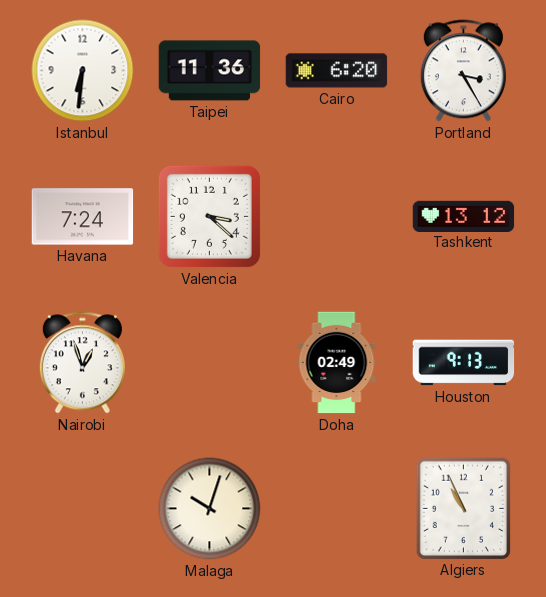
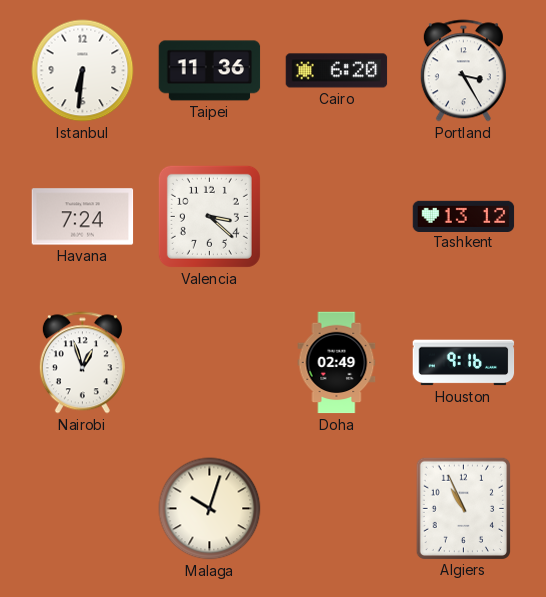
Houston: 9:13 -> 9:16
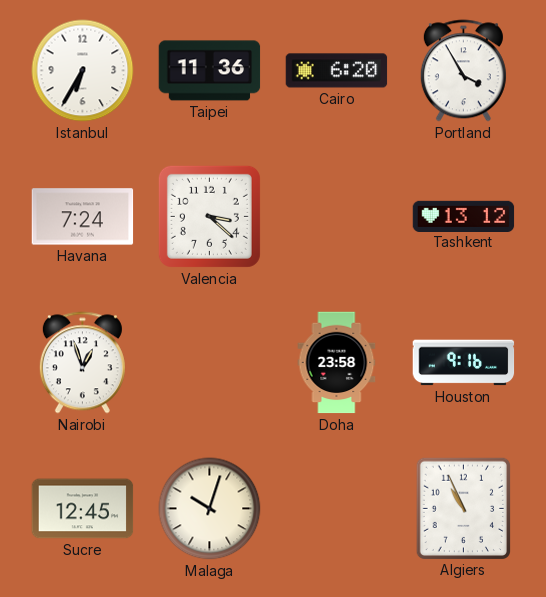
Istanbul: 6:31 -> 6:35
Portland: 3:25 -> 3:55
Doha: 02:49 -> 23:58
Sucre: none -> 12:45
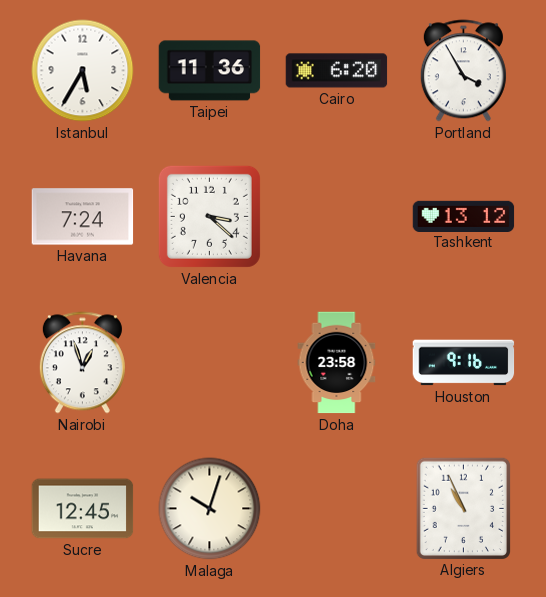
Istanbul: 6:35 -> 5:35
